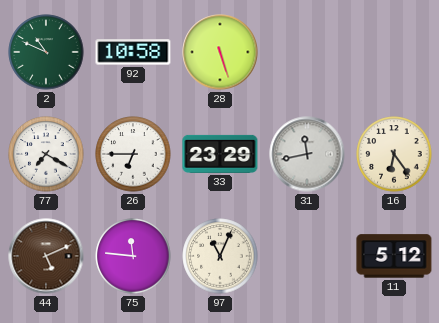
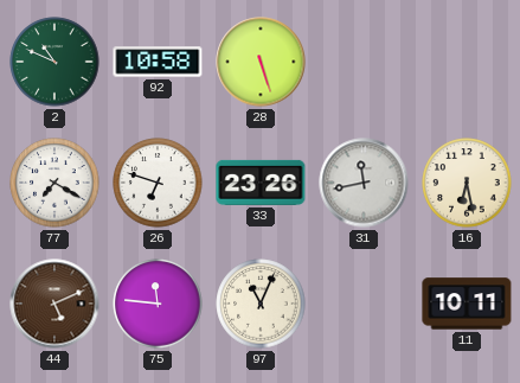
26: 6:45 -> 6:48
33: 23:29 -> 23:26
16: 6:24 -> 6:28
11: 5:12 -> 10:11
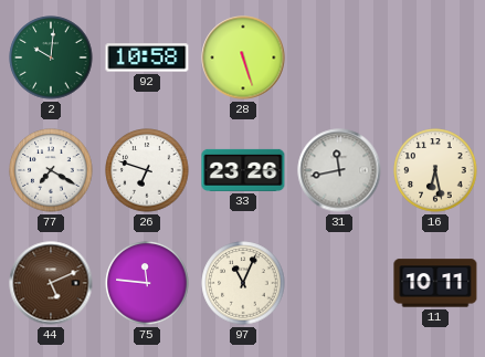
2: 10:49 -> 10:01
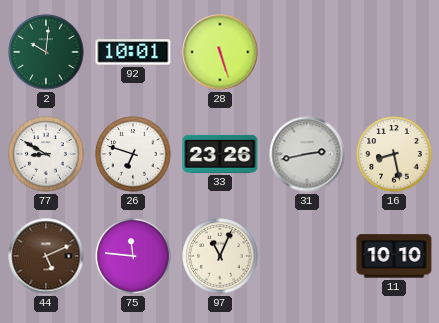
92: 10:58 -> 10:01
77: 7:20 -> 8:50
31: 11:43 -> 2:43
16: 6:28 -> 8:28
11: 10:11 -> 10:10
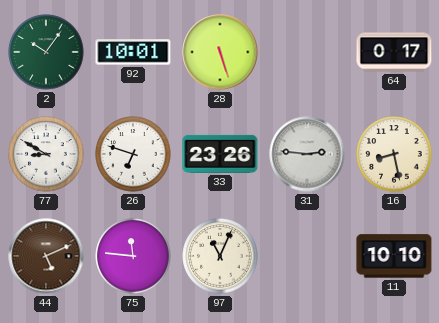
2: 10:01 -> 10:06
64: none -> 0:17
31: 2:43 -> 2:46
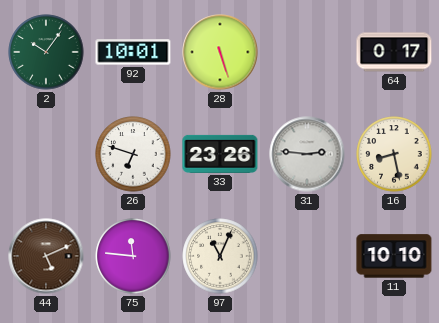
77: 8:50 -> none
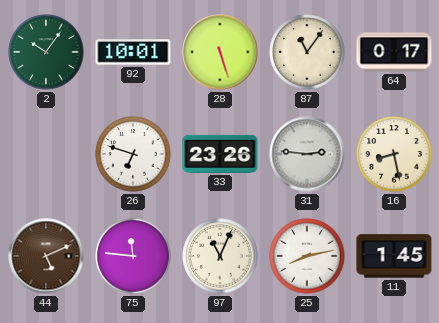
87: none -> 11:06
25: none -> 8:13
11: 10:10 -> 1:45
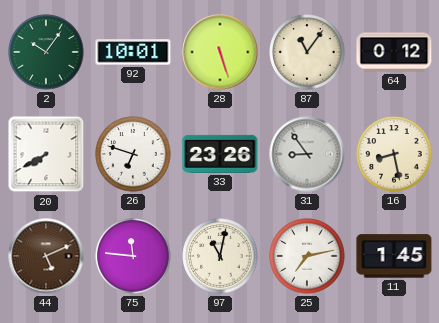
64: 0:17 -> 0:12
20: none -> 7:40
31: 2:46 -> 8:54
97: 11:04 -> 11:02
25: 8:13 -> 7:13
